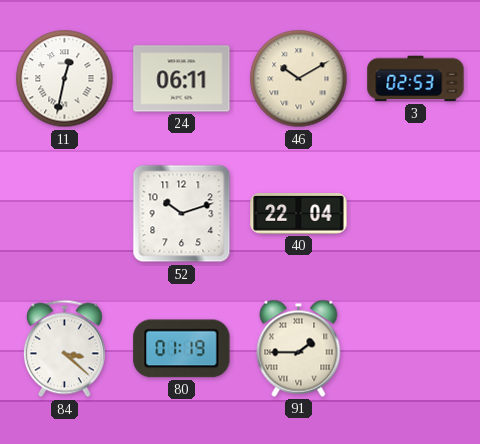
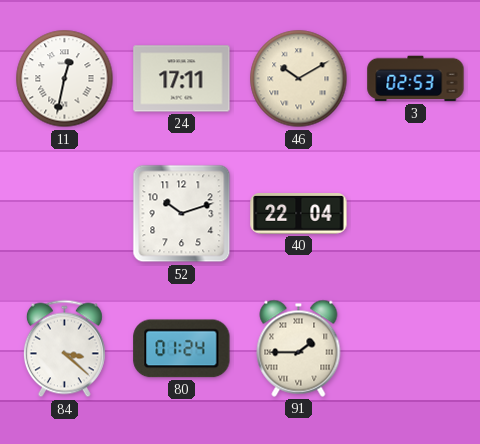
24: 06:11 -> 17:11
80: 01:19 -> 01:24
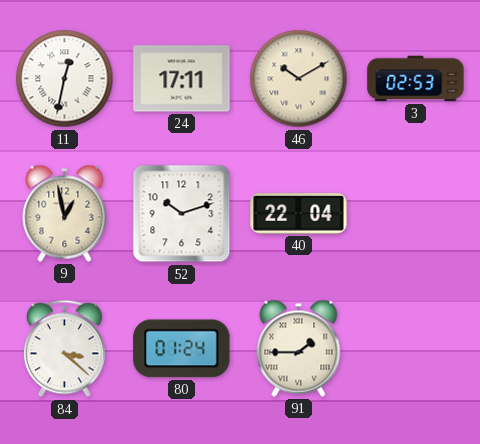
9: none -> 12:58
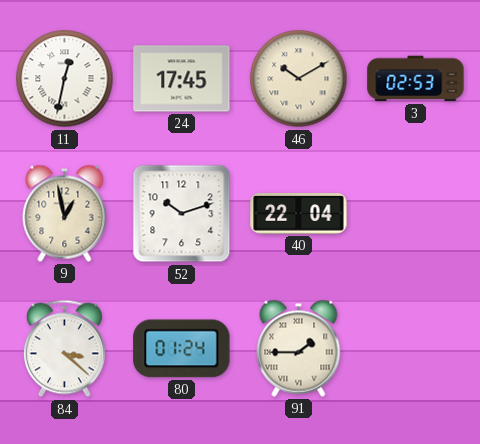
24: 17:11 -> 17:45
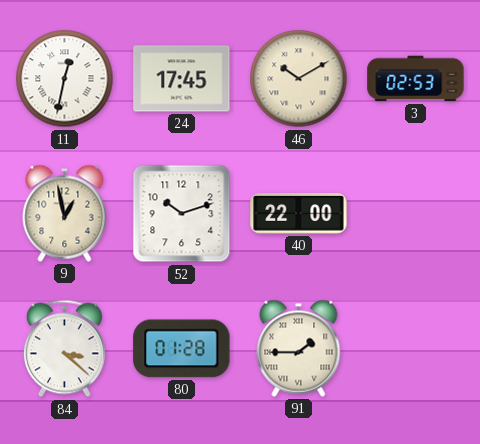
40: 22:04 -> 22:00
80: 01:24 -> 01:28
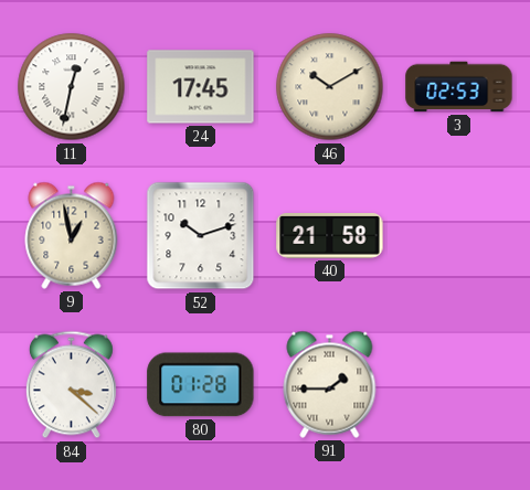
40: 22:00 -> 21:58
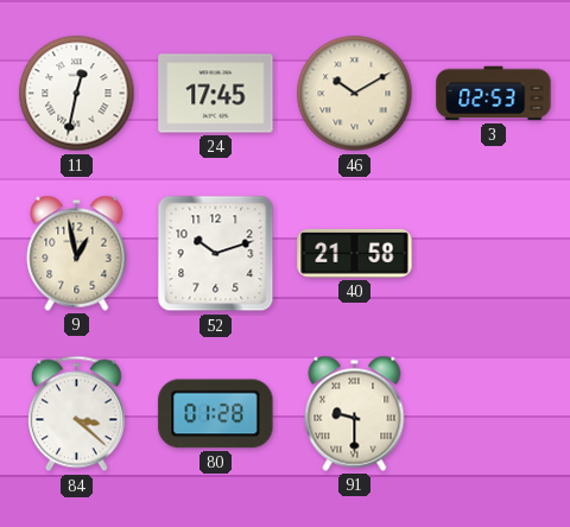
91: 1:45 -> 9:30
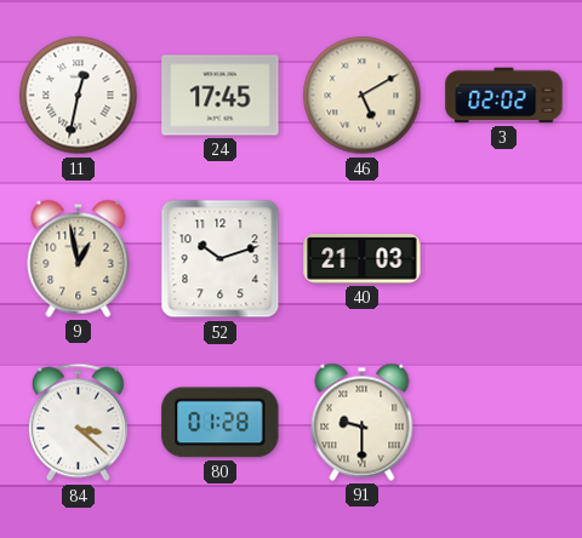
46: 10:10 -> 5:10
3: 02:53 -> 02:02
40: 21:58 -> 21:03
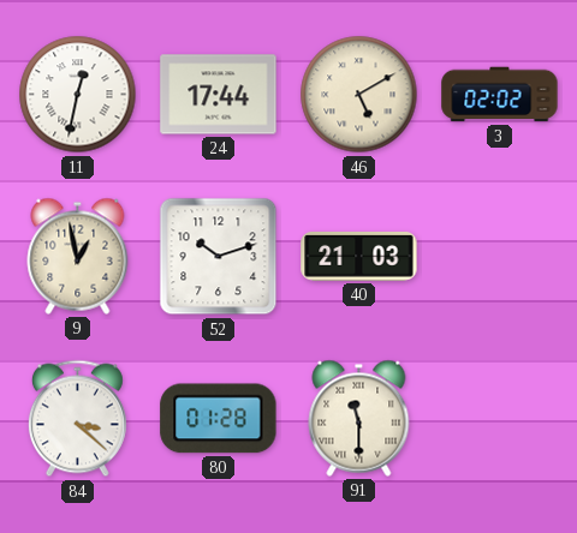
24: 17:45 -> 17:44
91: 9:30 -> 11:30
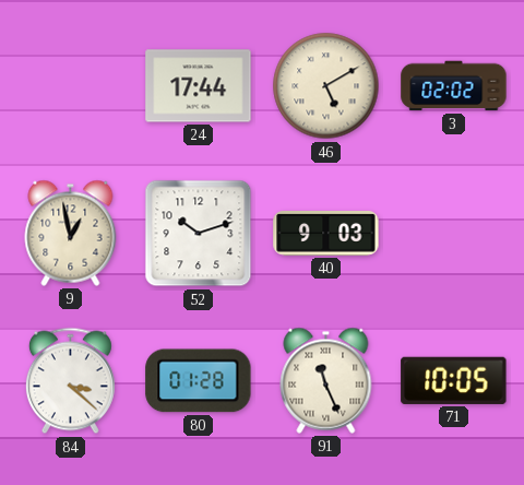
11: 12:32 -> none
40: 21:03 -> 9:03
91: 11:30 -> 11:26
71: none -> 10:05
